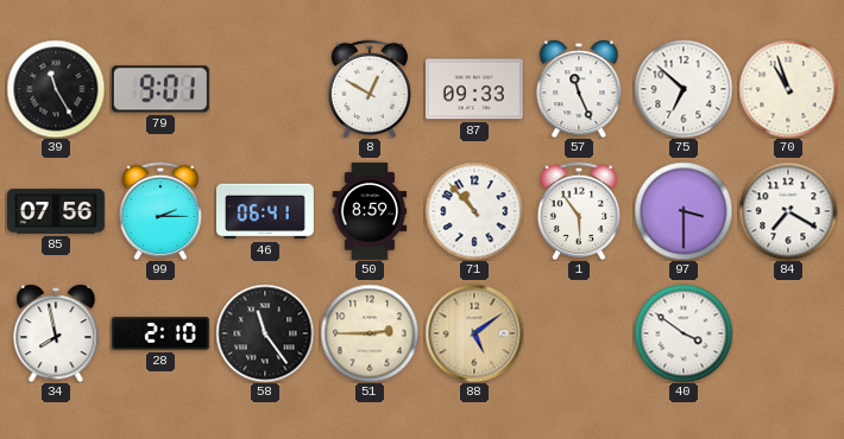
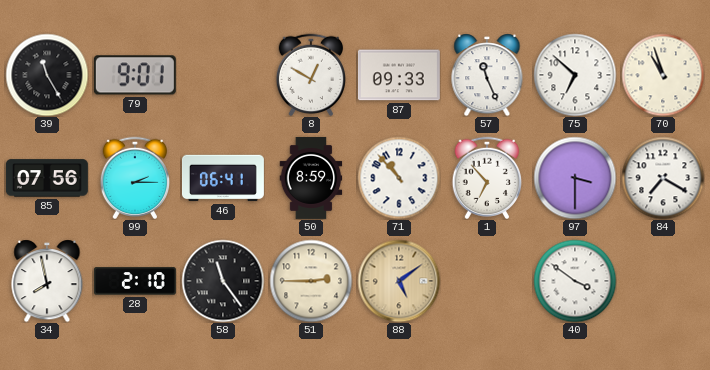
1: 5:54 -> 6:53
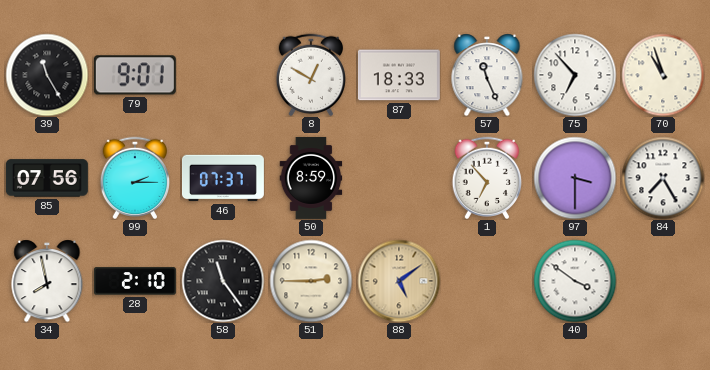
87: 09:33 -> 18:33
75: 6:52 -> 6:53
46: 06:41 -> 07:37
71: 10:53 -> none
84: 7:20 -> 7:25
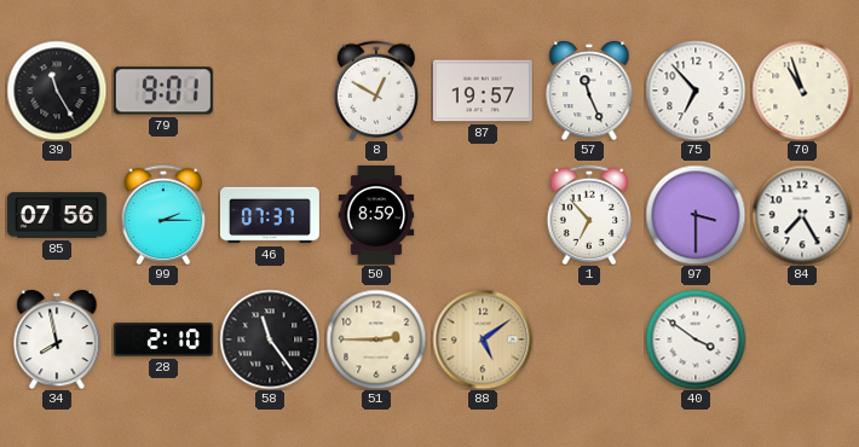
87: 18:33 -> 19:57
